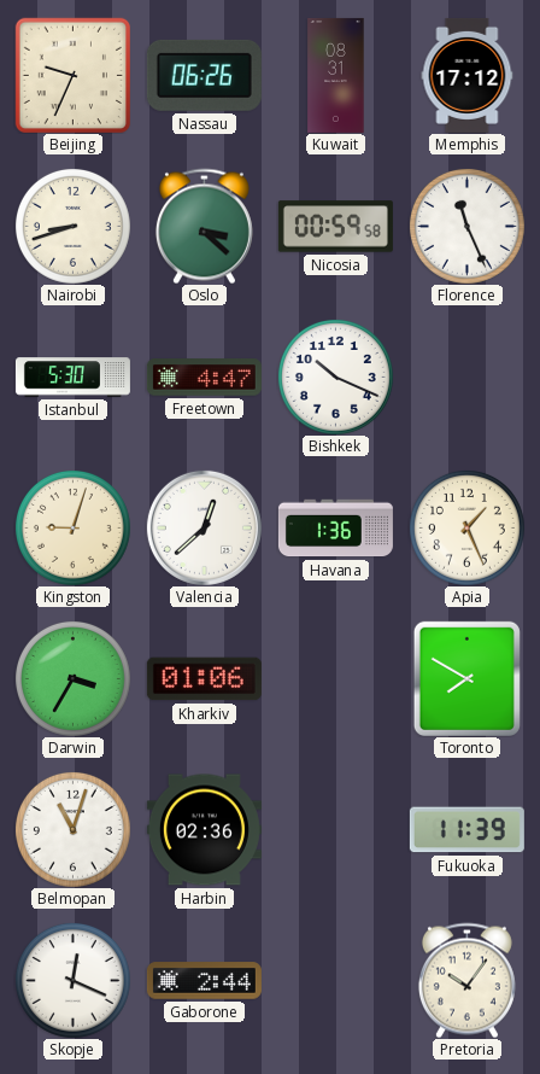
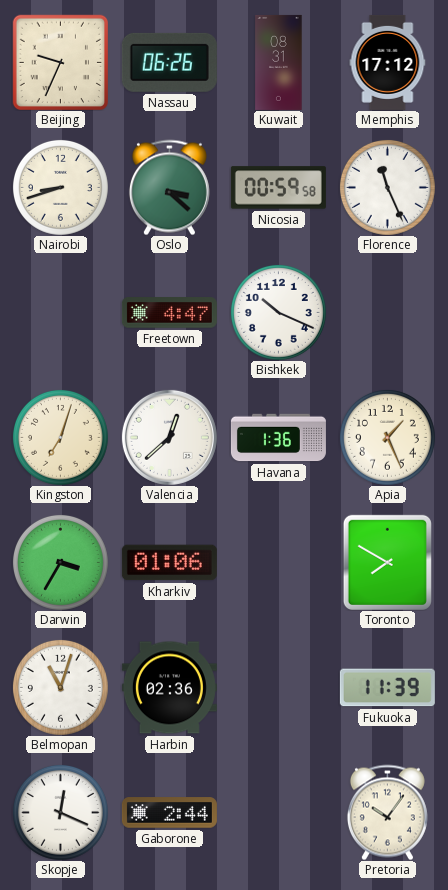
Istanbul: 5:30 -> none
Kingston: 9:03 -> 7:03
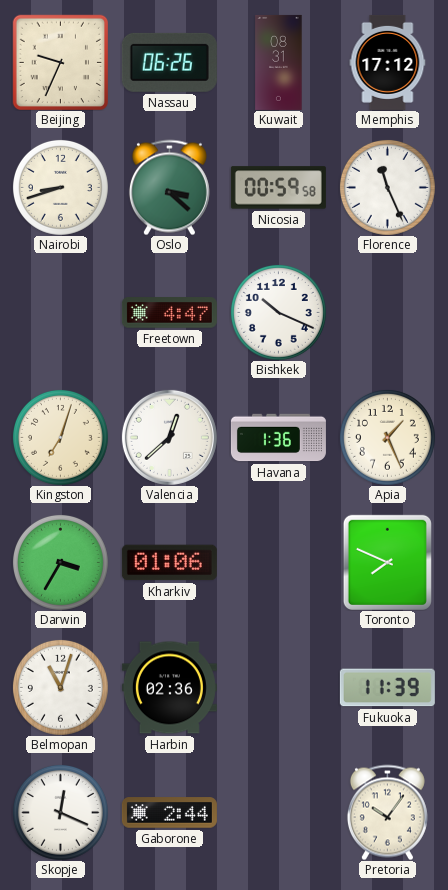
Toronto: 7:50 -> 7:49
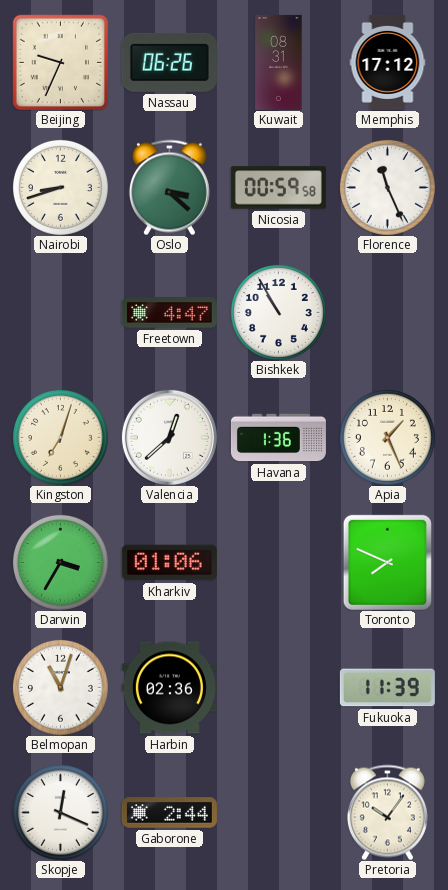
Bishkek: 10:19 -> 10:55
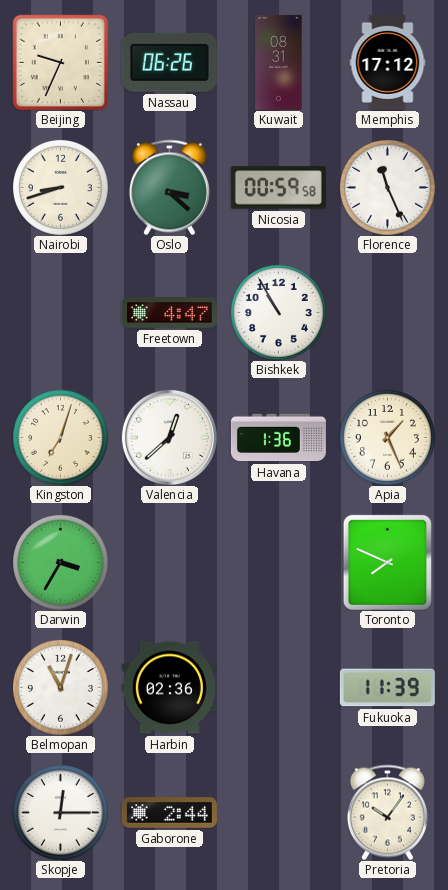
Kharkiv: 01:06 -> none
Skopje: 12:19 -> 12:15
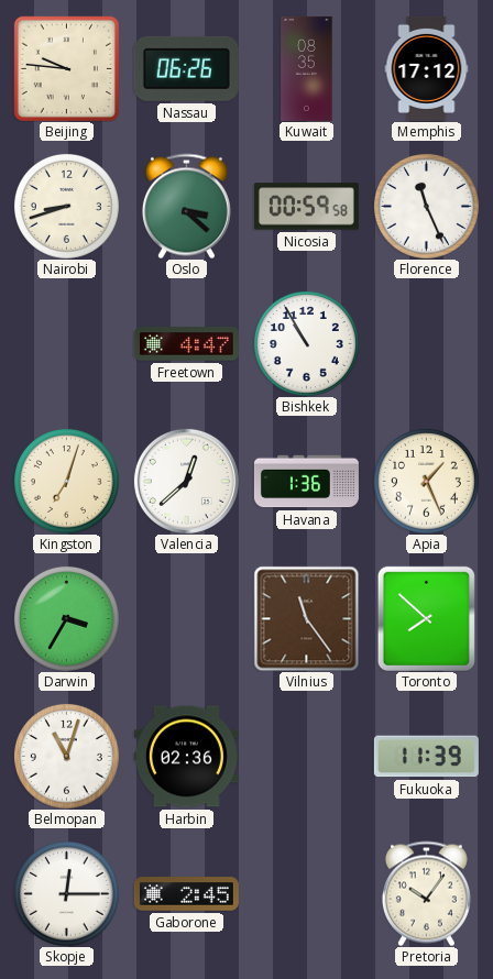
Beijing: 9:34 -> 9:46
Kuwait: 08:31 -> 08:35
Vilnius: none -> 11:24
Toronto: 7:49 -> 7:52
Gaborone: 2:44 -> 2:45
